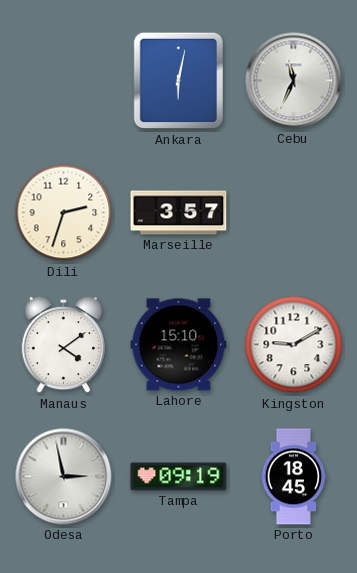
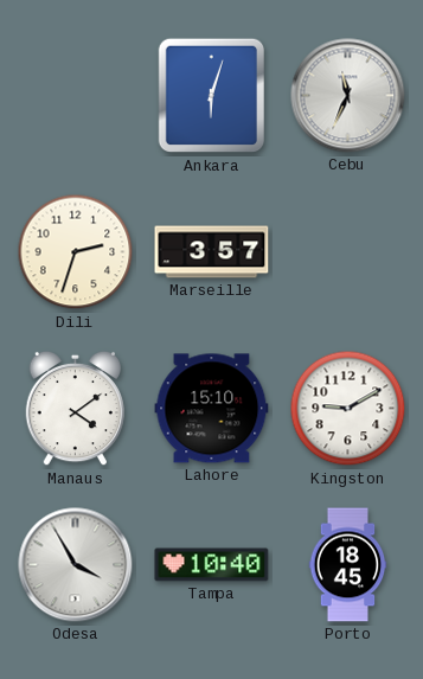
Ankara: 6:02 -> 6:03
Odesa: 2:58 -> 3:55
Tampa: 09:19 -> 10:40
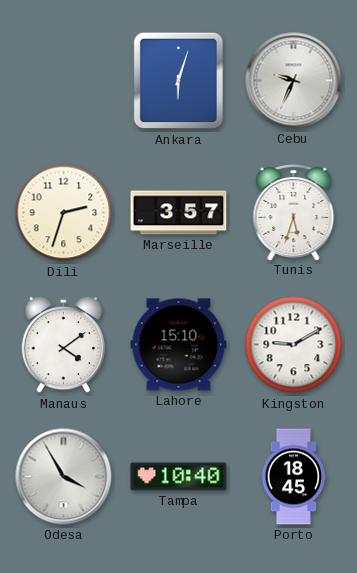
Cebu: 11:34 -> 9:34
Tunis: none -> 5:33
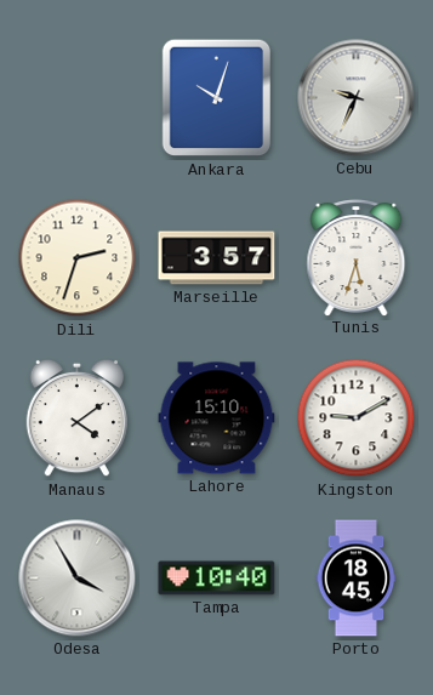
Ankara: 6:03 -> 10:03
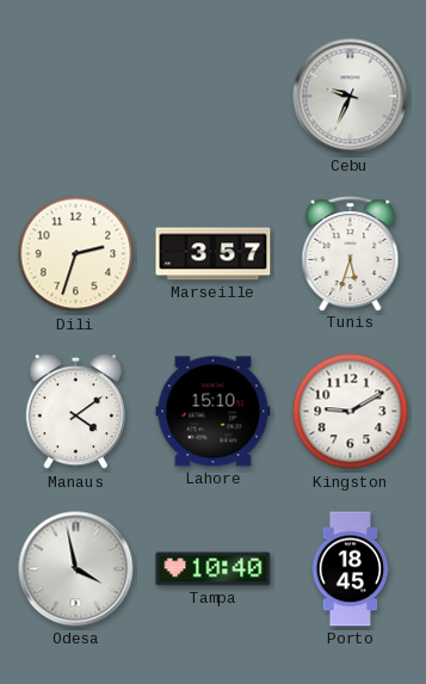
Ankara: 10:03 -> none
Odesa: 3:55 -> 3:58
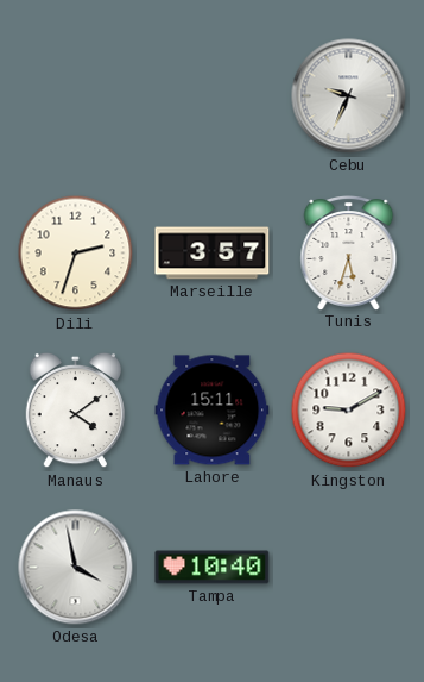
Lahore: 15:10 -> 15:11
Porto: 18:45 -> none
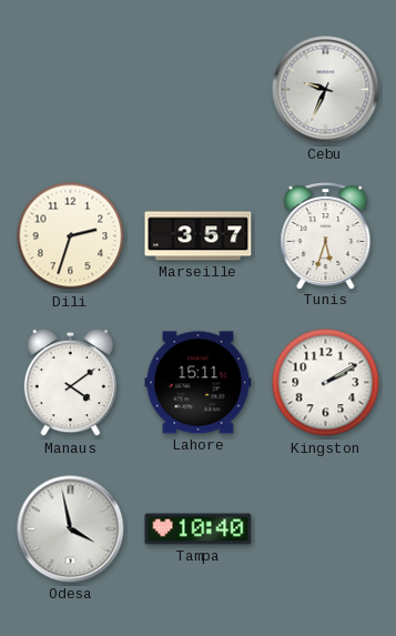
Kingston: 9:10 -> 2:10
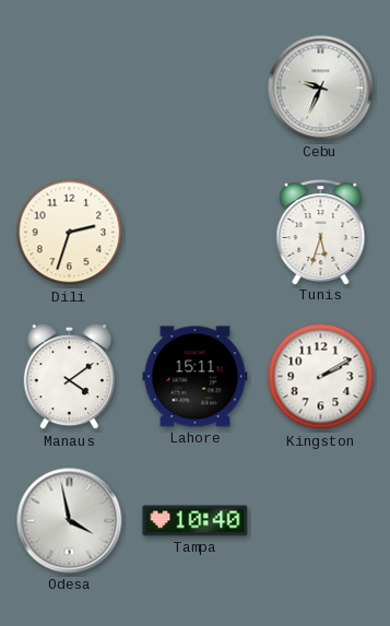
Marseille: 3:57 -> none
